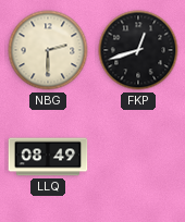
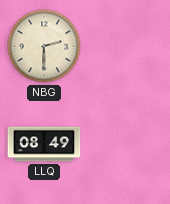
FKP: 12:42 -> none
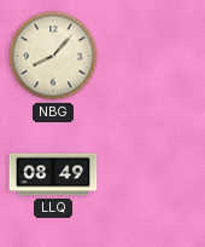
NBG: 2:30 -> 8:07
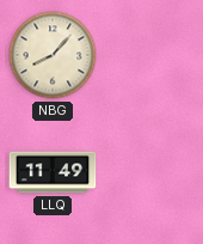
LLQ: 08:49 -> 11:49
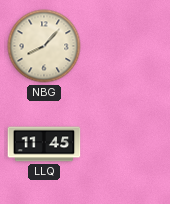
LLQ: 11:49 -> 11:45
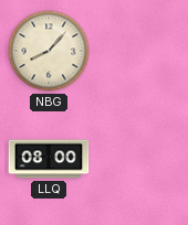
LLQ: 11:45 -> 08:00
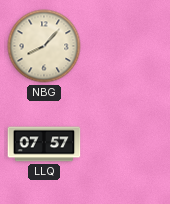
LLQ: 08:00 -> 07:57
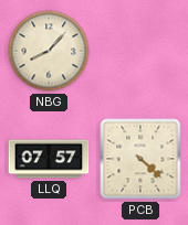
PCB: none -> 4:22
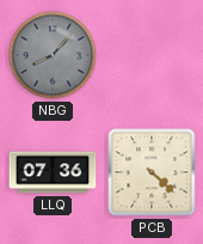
NBG dial: cream -> grey
LLQ: 07:57 -> 07:36
